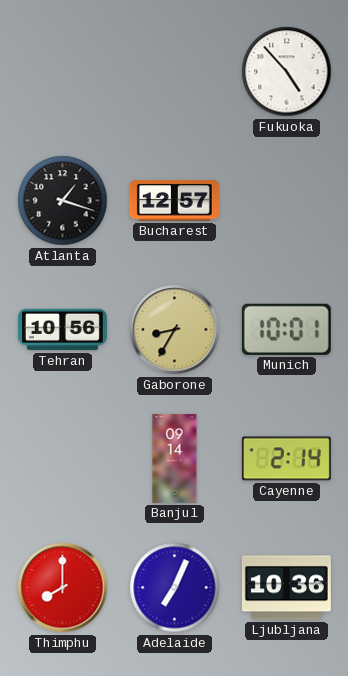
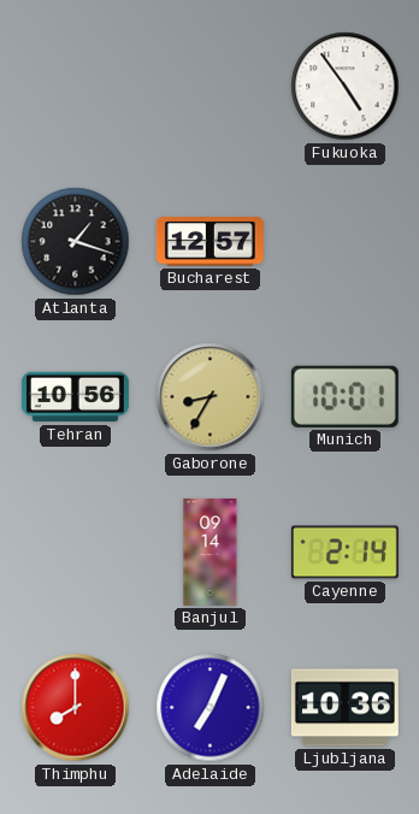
Fukuoka: 4:53 -> 4:54
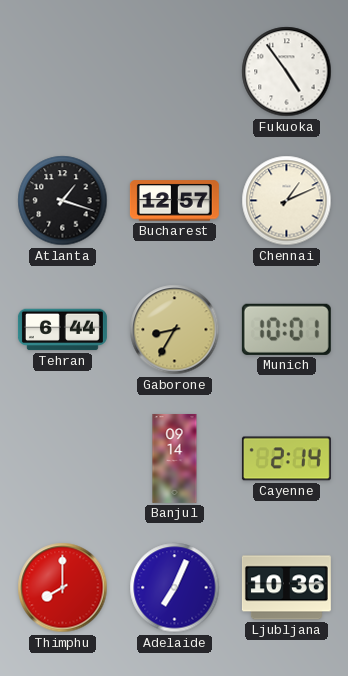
Chennai: none -> 1:11
Tehran: 10:56 -> 6:44
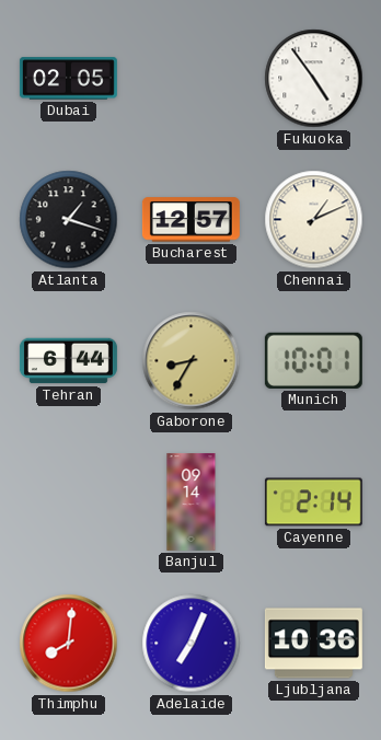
Dubai: none -> 02:05
Thimphu: 8:00 -> 8:01
